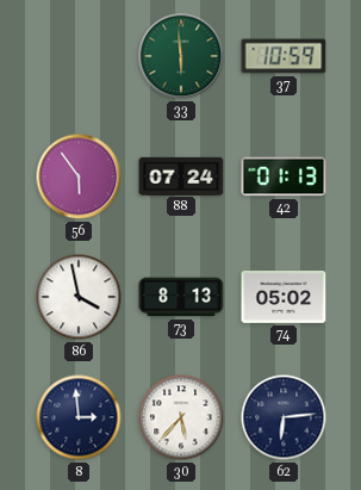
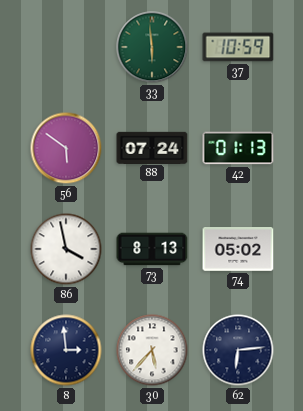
56: 5:54 -> 5:51
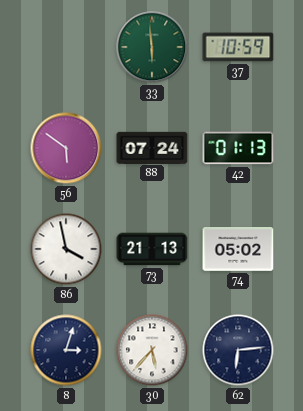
73: 8:13 -> 21:13
8: 2:59 -> 3:03
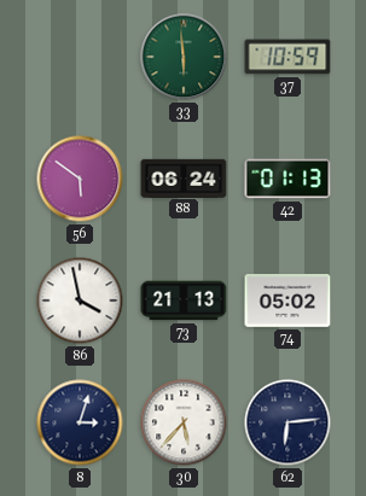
88: 07:24 -> 06:24
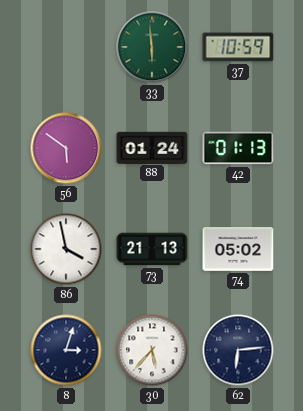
88: 06:24 -> 01:24
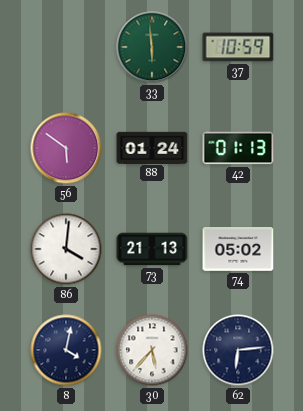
86: 3:58 -> 4:01
8: 3:03 -> 4:02
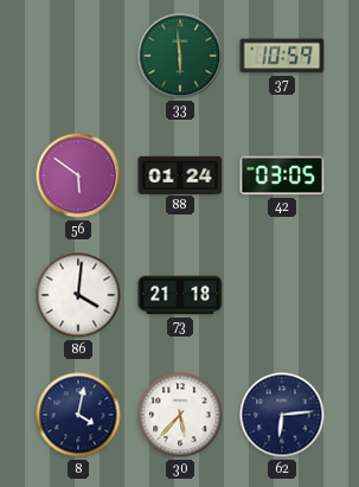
42: 01:13 -> 03:05
73: 21:13 -> 21:18
74: 05:02 -> none
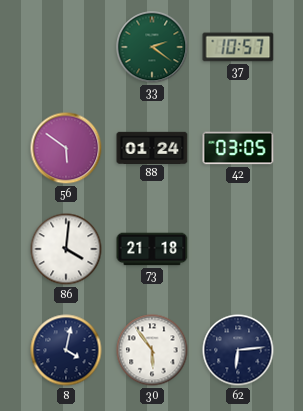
33: 5:59 -> 2:21
37: 10:59 -> 10:57
30: 5:37 -> 5:54
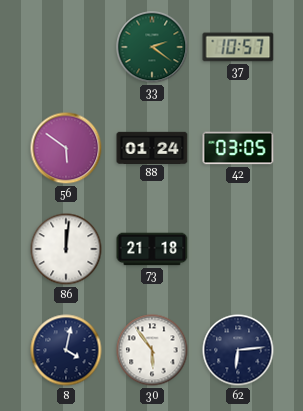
86: 4:01 -> 12:01
